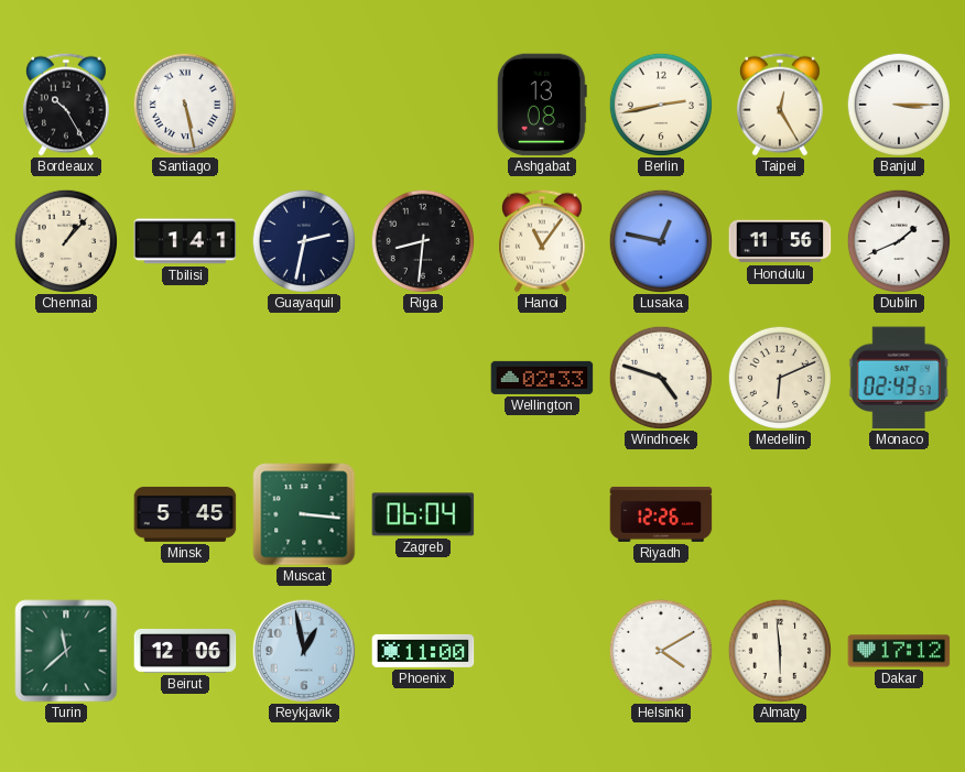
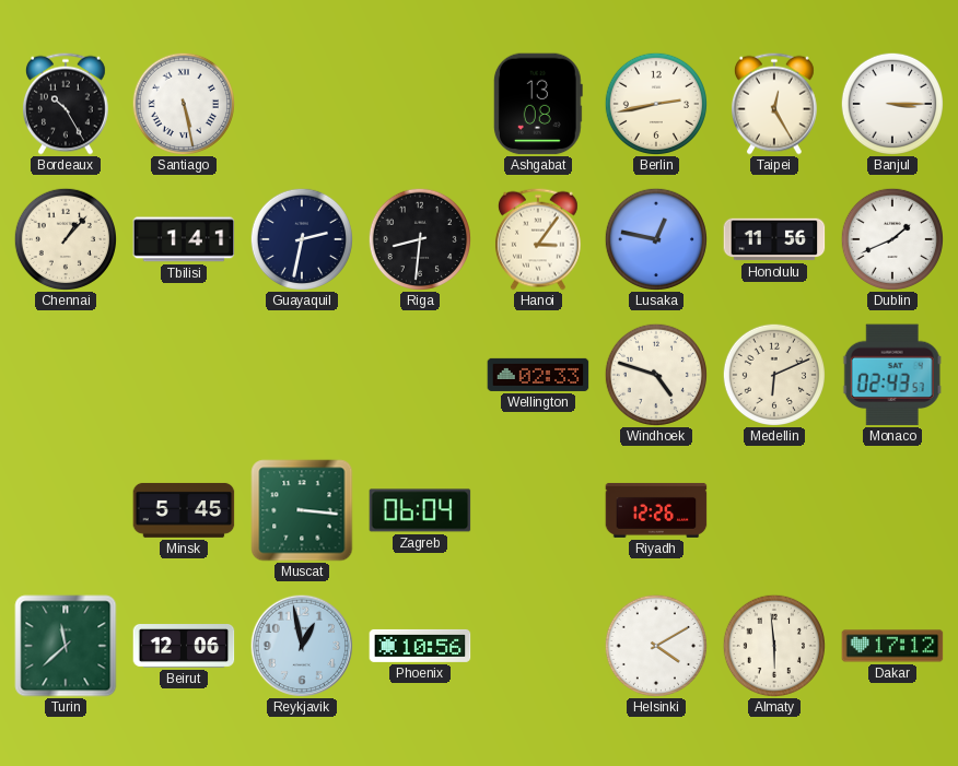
Hanoi: 11:06 -> 3:06
Phoenix: 11:00 -> 10:56
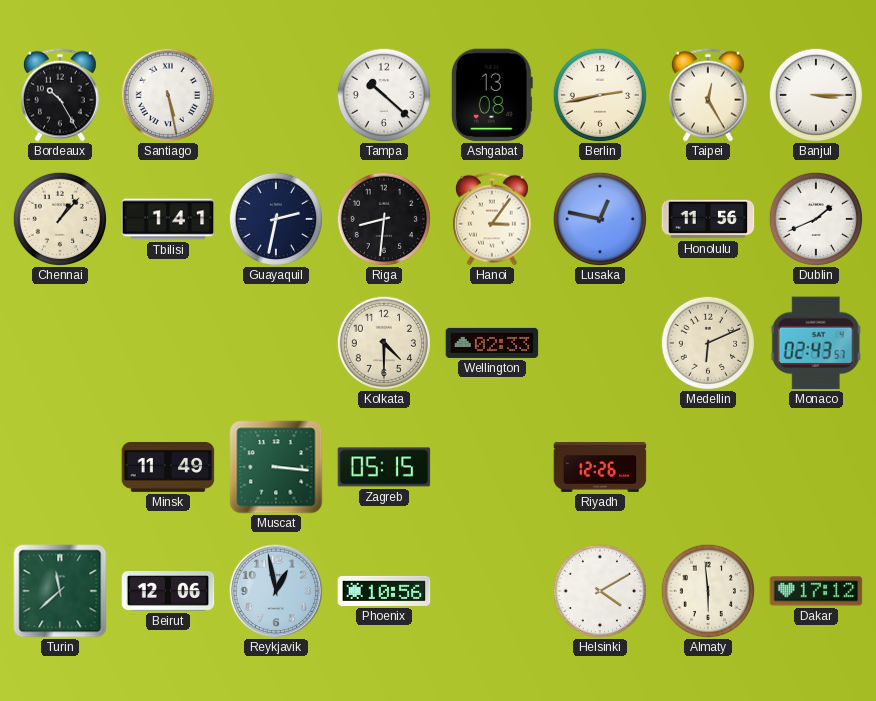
Tampa: none -> 10:22
Kolkata: none -> 4:30
Windhoek: 4:48 -> none
Minsk: 5:45 -> 11:49
Zagreb: 06:04 -> 05:15
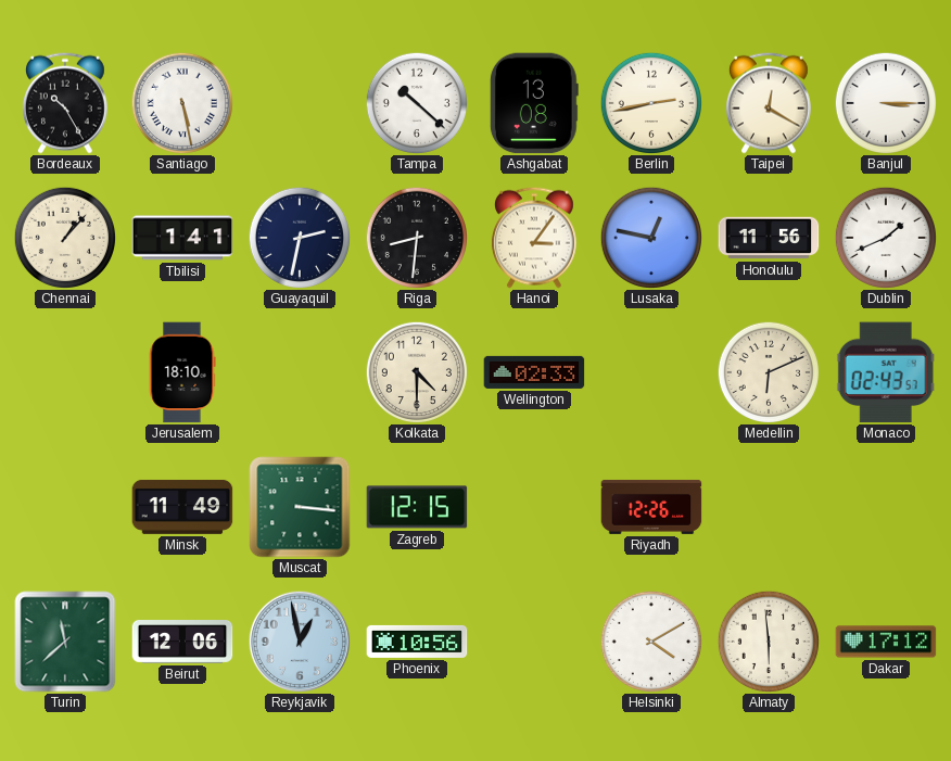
Taipei: 12:25 -> 12:20
Jerusalem: none -> 18:10
Zagreb: 05:15 -> 12:15
